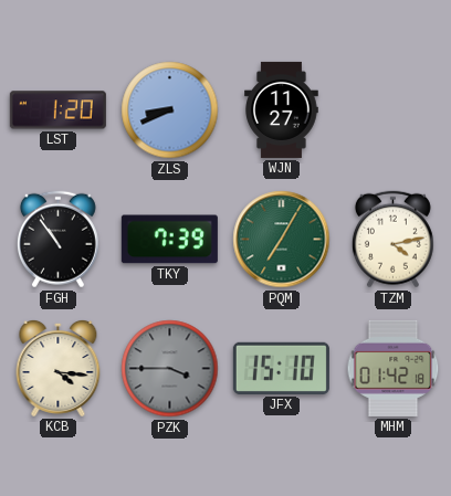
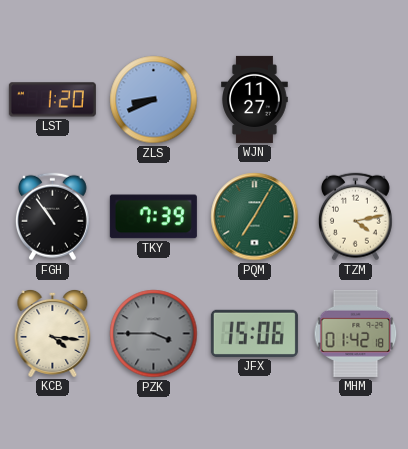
JFX: 15:10 -> 15:06
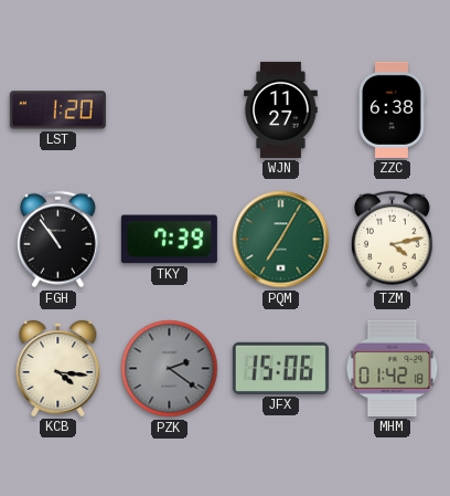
ZLS: 8:41 -> none
ZZC: none -> 6:38
PZK: 3:45 -> 2:21
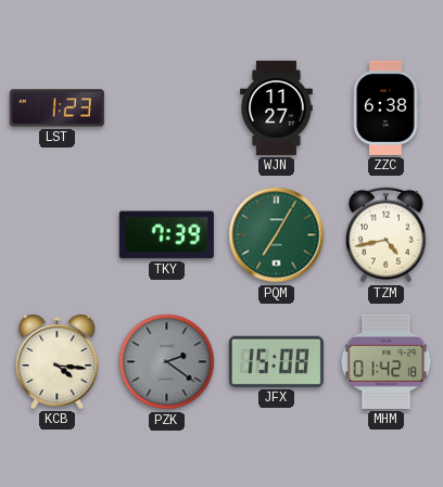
LST: 1:20 -> 1:23
FGH: 10:54 -> none
TZM: 4:13 -> 4:43
JFX: 15:06 -> 15:08
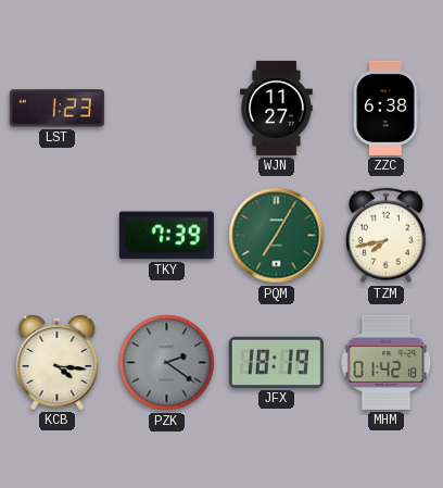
TZM: 4:43 -> 7:43
JFX: 15:08 -> 18:19
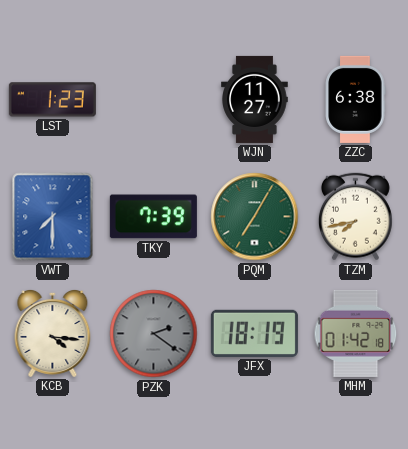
VWT: none -> 7:30
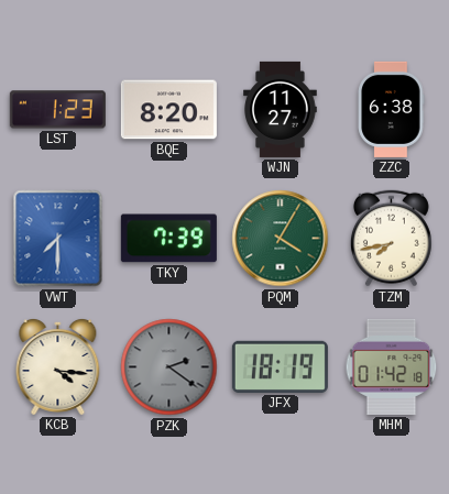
BQE: none -> 8:20
PQM: 7:05 -> 4:05
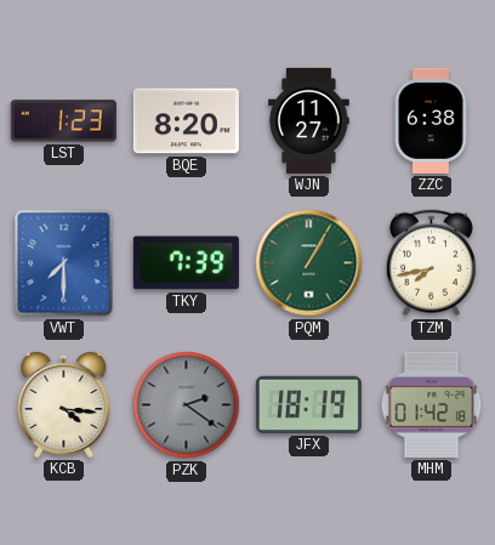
PQM: 4:05 -> 1:05
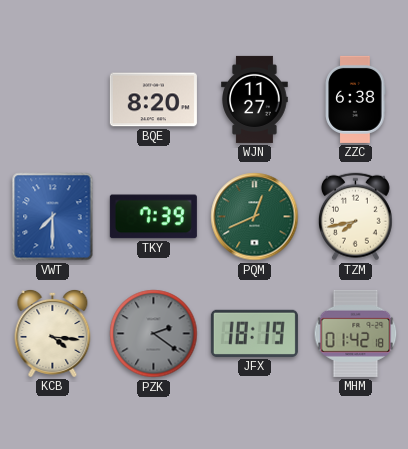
LST: 1:23 -> none
PQM: 1:05 -> 12:41
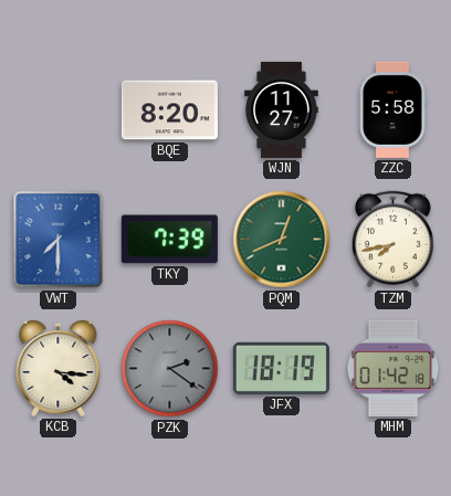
ZZC: 6:38 -> 5:58
